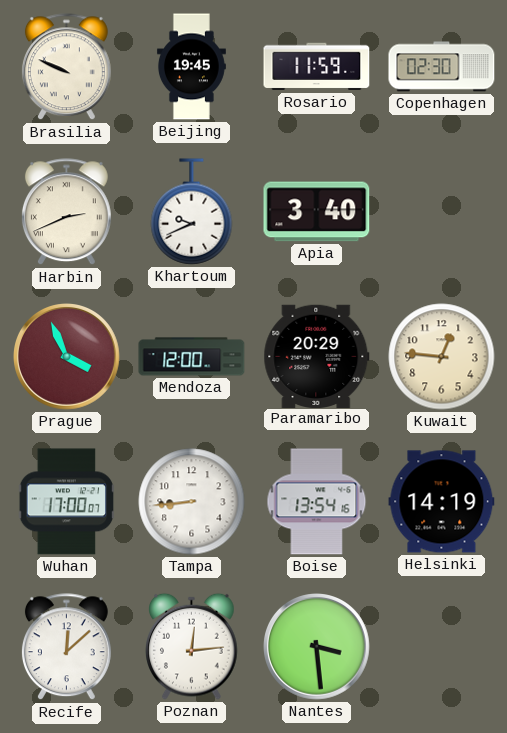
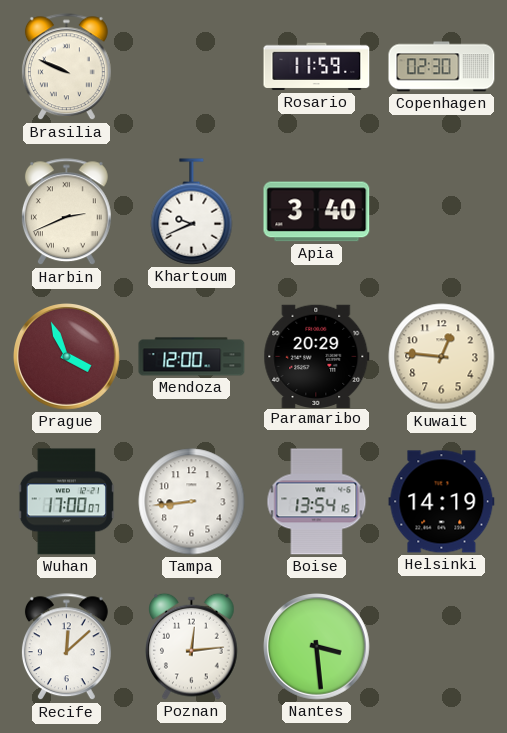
Beijing: 19:45 -> none
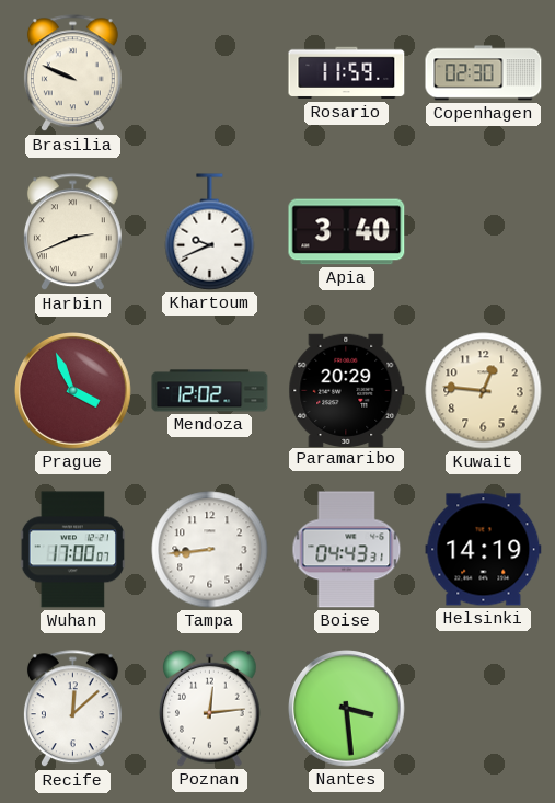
Mendoza: 12:00 -> 12:02
Boise: 13:54 -> 04:43
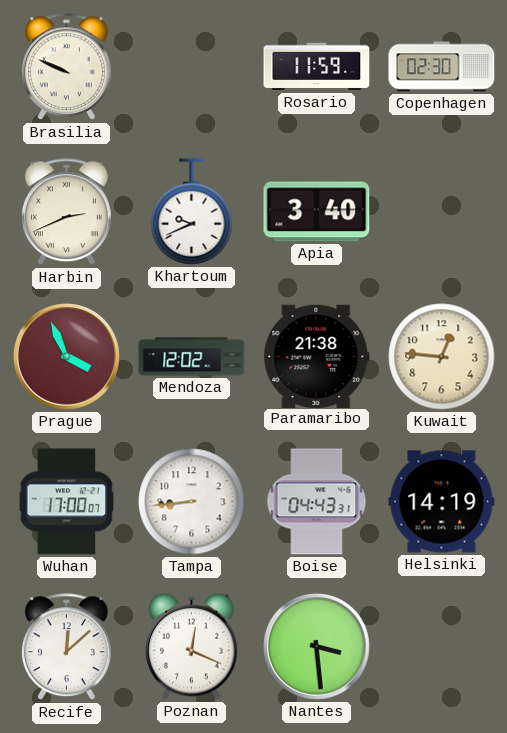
Paramaribo: 20:29 -> 21:38
Poznan: 12:14 -> 12:19
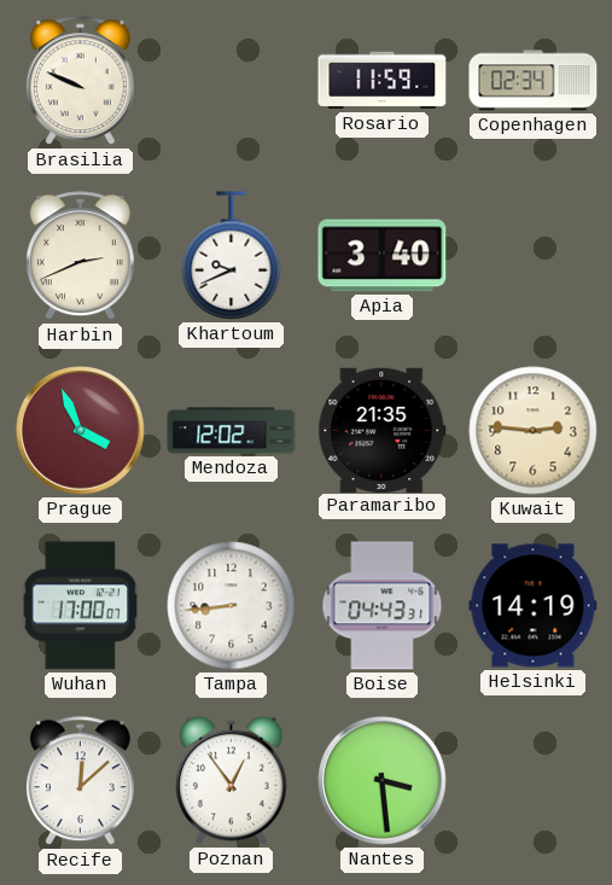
Copenhagen: 02:30 -> 02:34
Paramaribo: 21:38 -> 21:35
Kuwait: 12:46 -> 2:46
Poznan: 12:19 -> 12:54
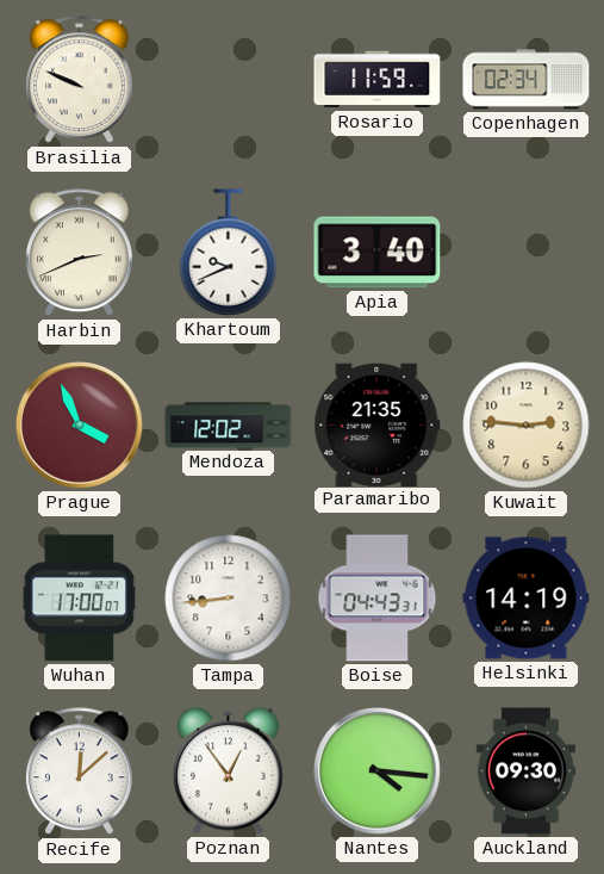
Nantes: 3:29 -> 4:16
Auckland: none -> 09:30
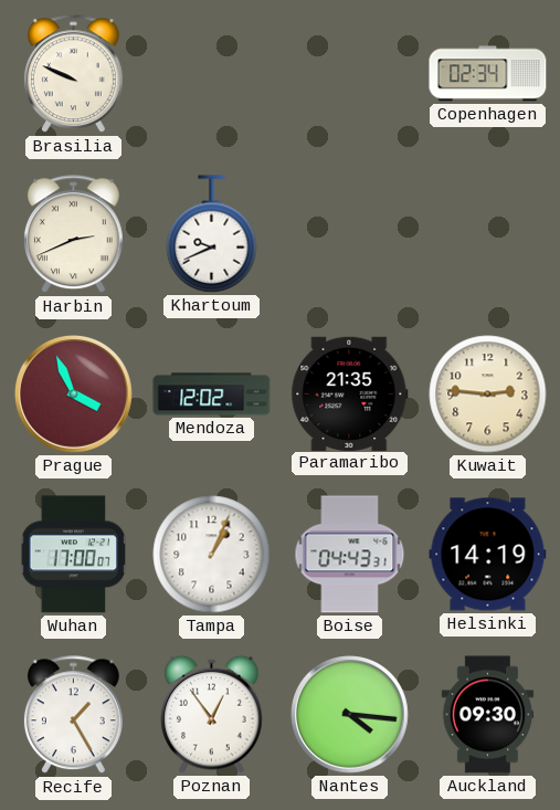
Rosario: 11:59 -> none
Apia: 3:40 -> none
Tampa: 8:44 -> 1:04
Recife: 12:08 -> 1:25
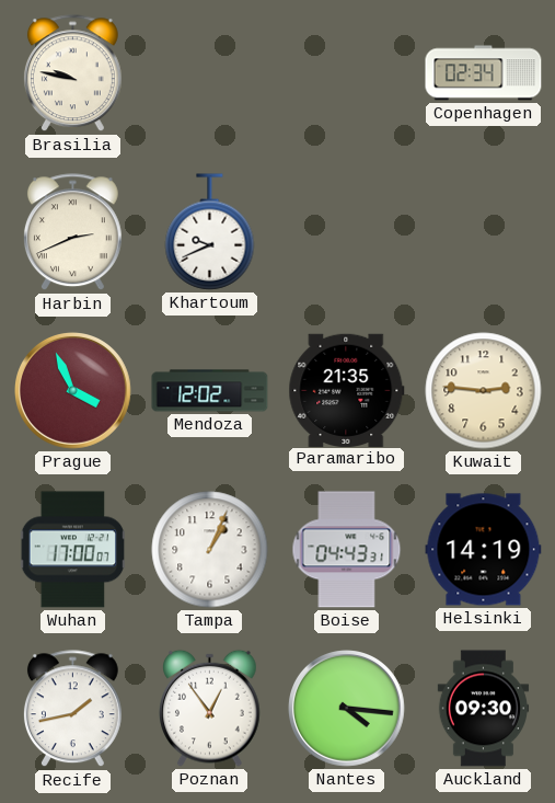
Brasilia: 9:49 -> 9:47
Recife: 1:25 -> 1:43
